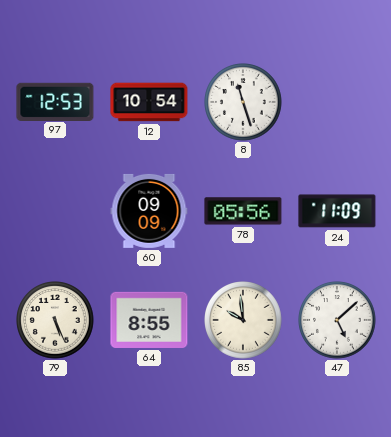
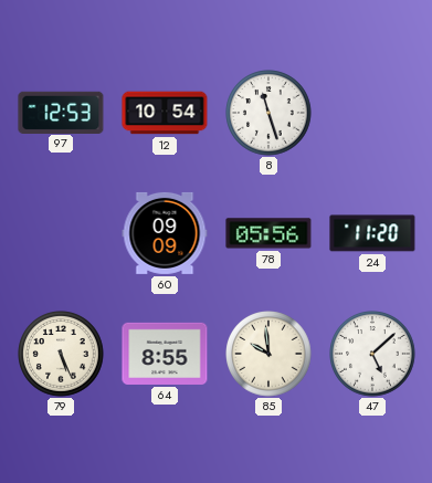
24: 11:09 -> 11:20
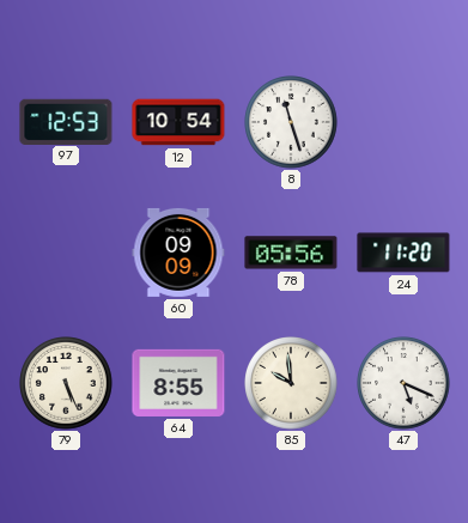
47: 5:08 -> 5:19
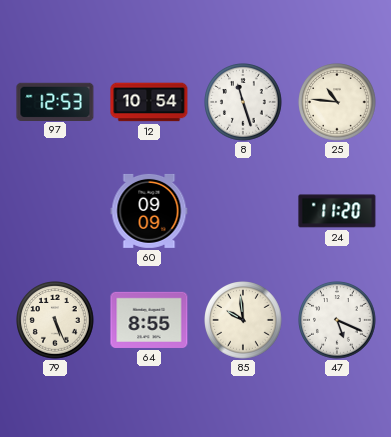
25: none -> 10:46
78: 05:56 -> none
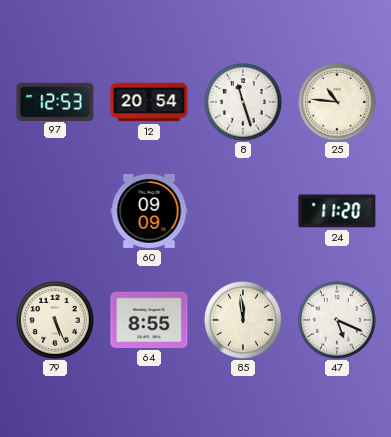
12: 10:54 -> 20:54
85: 9:59 -> 11:59
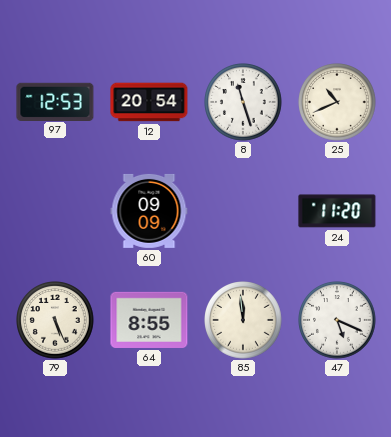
25: 10:46 -> 10:41
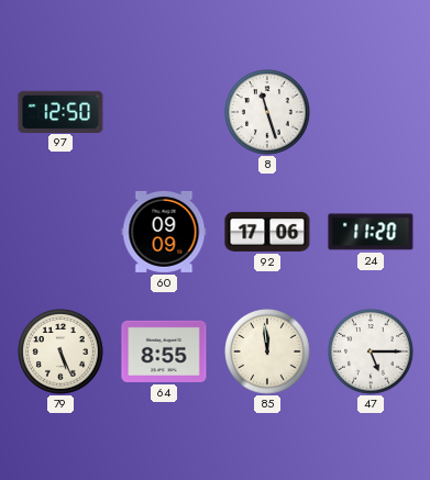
97: 12:53 -> 12:50
12: 20:54 -> none
25: 10:41 -> none
92: none -> 17:06
47: 5:19 -> 5:15
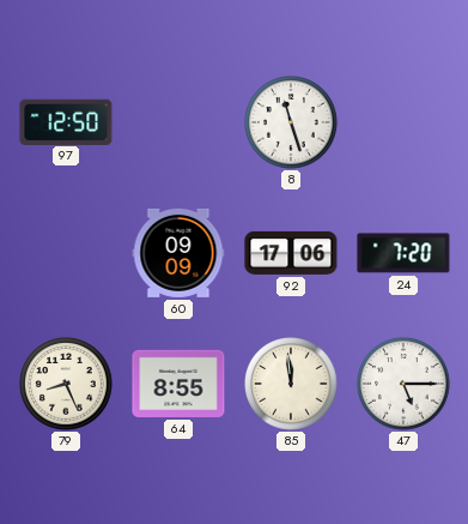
24: 11:20 -> 7:20
79: 5:26 -> 8:26
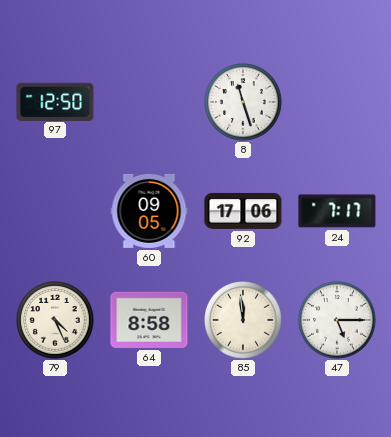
60: 09:09 -> 09:05
24: 7:20 -> 7:17
79: 8:26 -> 4:26
64: 8:55 -> 8:58
